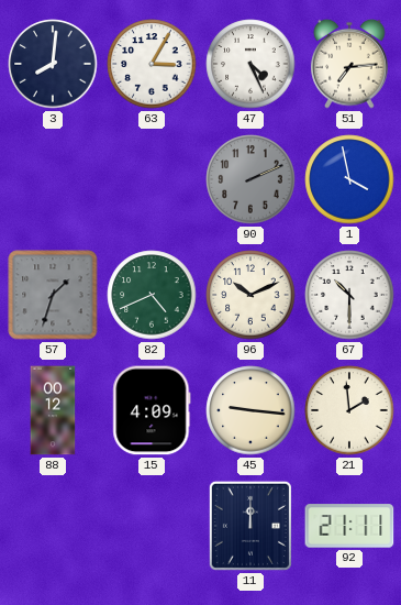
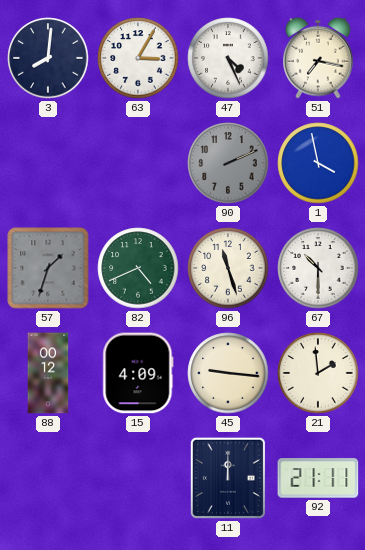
51: 7:14 -> 7:17
96: 10:11 -> 11:27
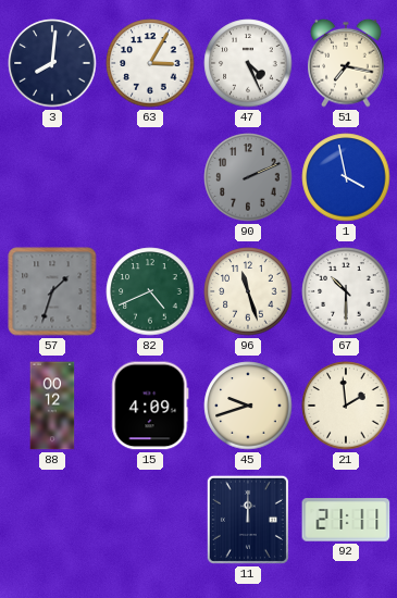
45: 9:16 -> 9:42
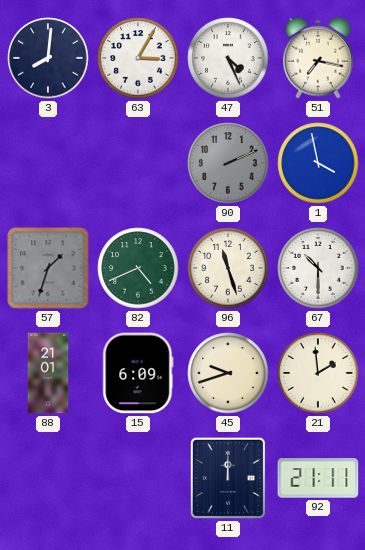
88: 00:12 -> 21:01
15: 4:09 -> 6:09
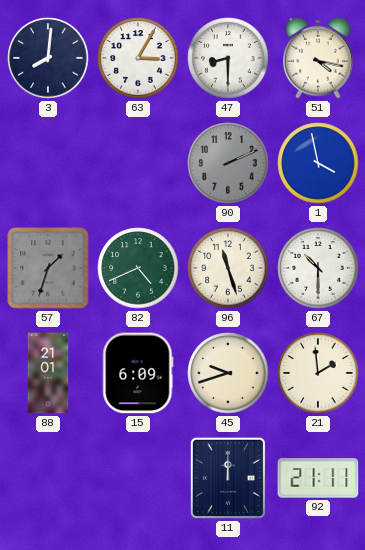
47: 4:26 -> 8:30
51: 7:17 -> 4:17
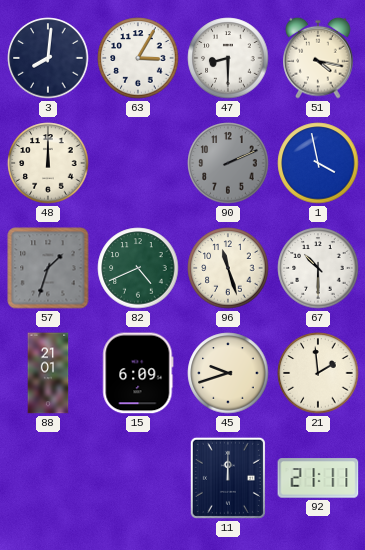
48: none -> 12:00
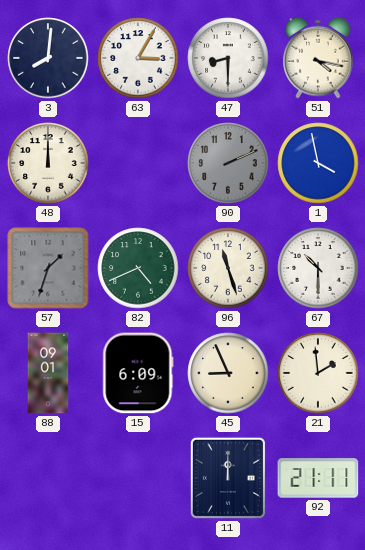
88: 21:01 -> 09:01
45: 9:42 -> 8:56
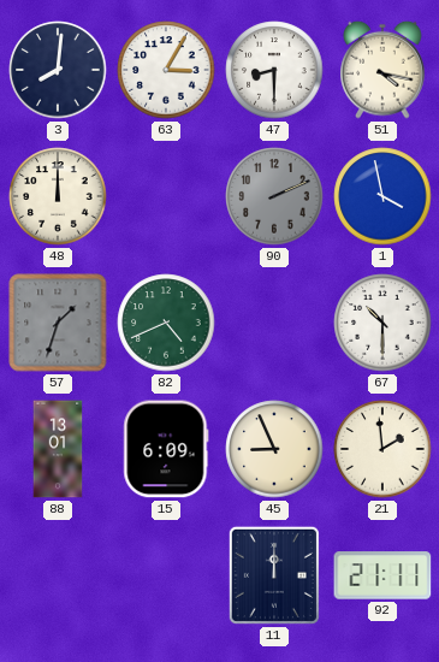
96: 11:27 -> none
88: 09:01 -> 13:01
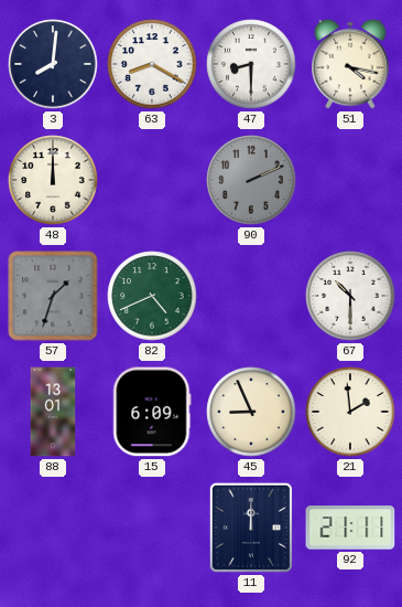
63: 3:05 -> 8:20
1: 3:58 -> none
